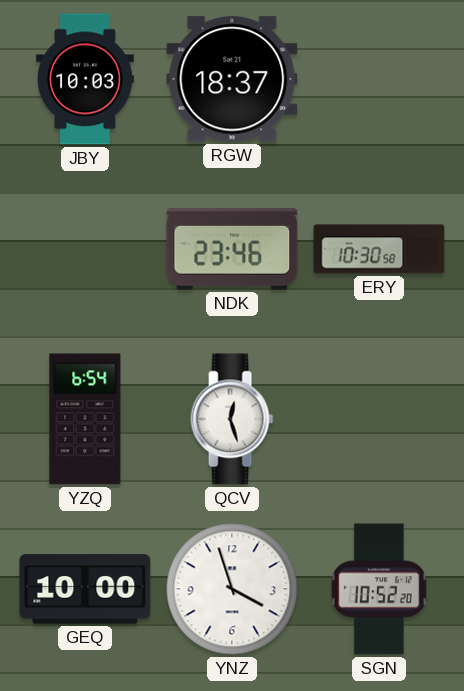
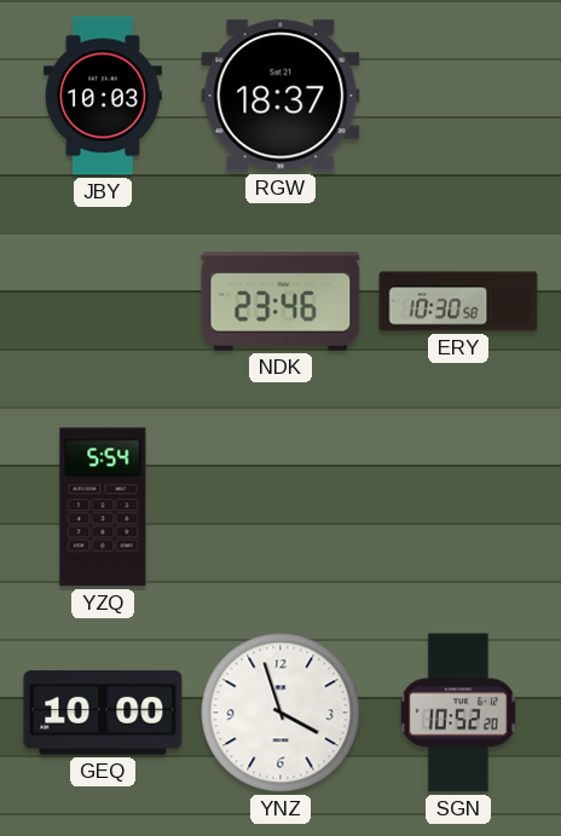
YZQ: 6:54 -> 5:54
QCV: 12:27 -> none
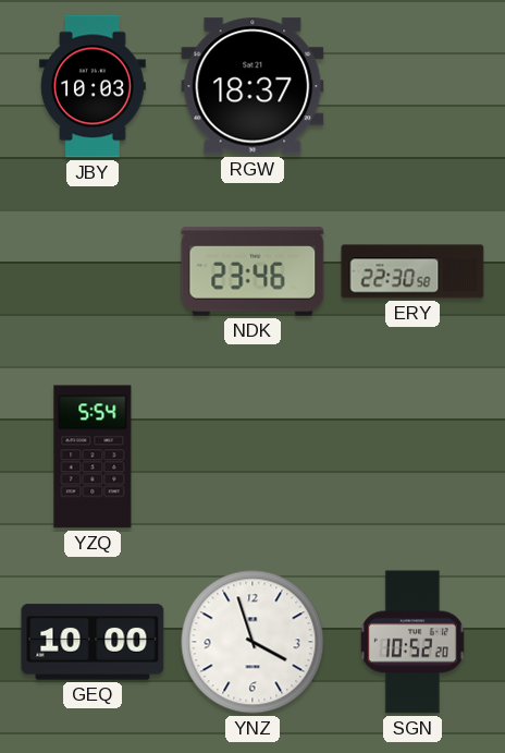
ERY: 10:30 -> 22:30
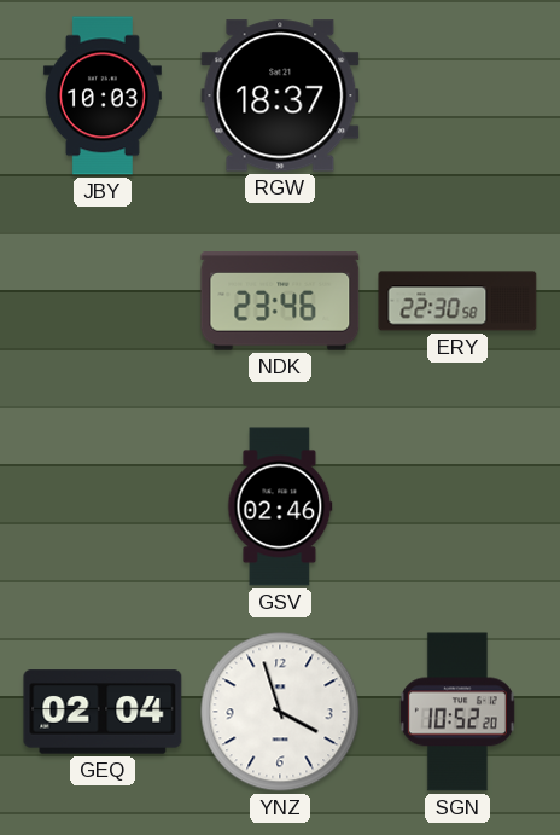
YZQ: 5:54 -> none
GSV: none -> 02:46
GEQ: 10:00 -> 02:04
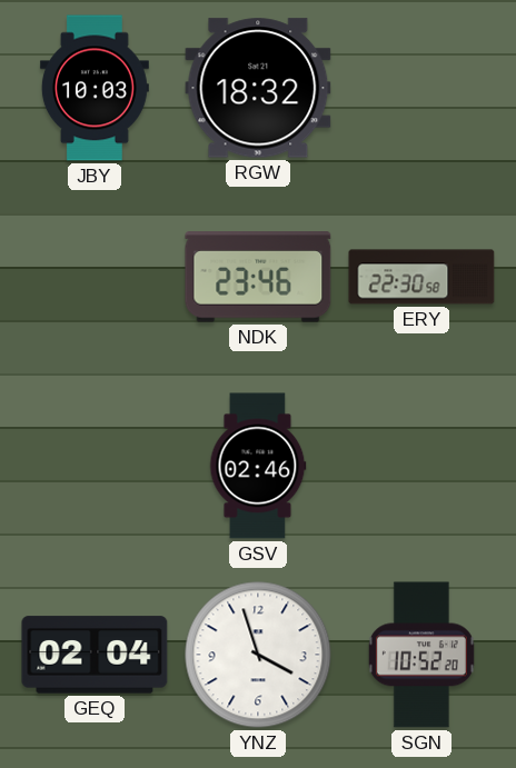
RGW: 18:37 -> 18:32
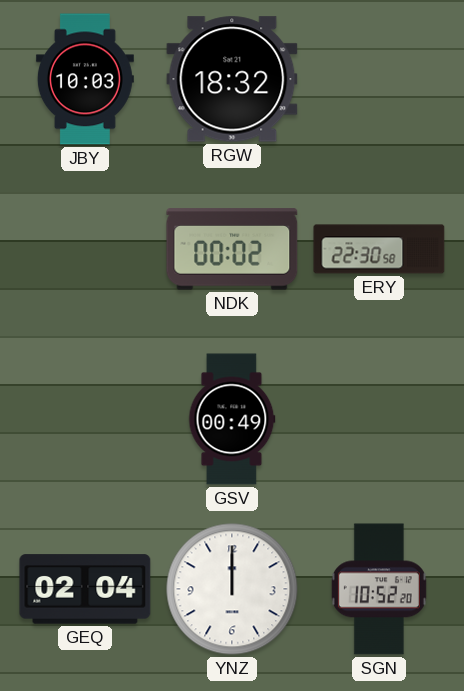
NDK: 23:46 -> 00:02
GSV: 02:46 -> 00:49
YNZ: 3:57 -> 12:00
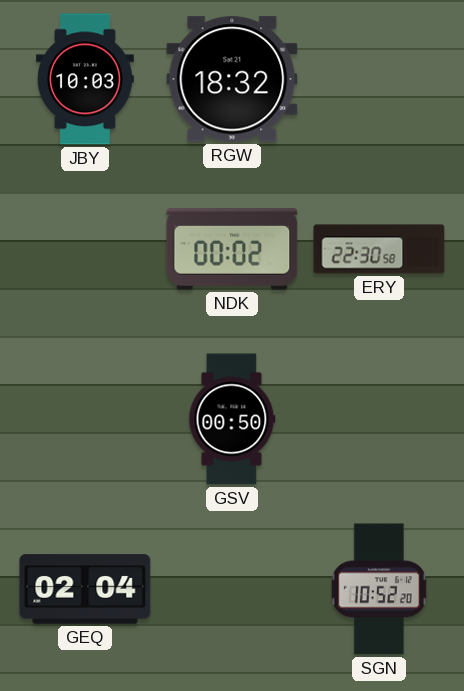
GSV: 00:49 -> 00:50
YNZ: 12:00 -> none
